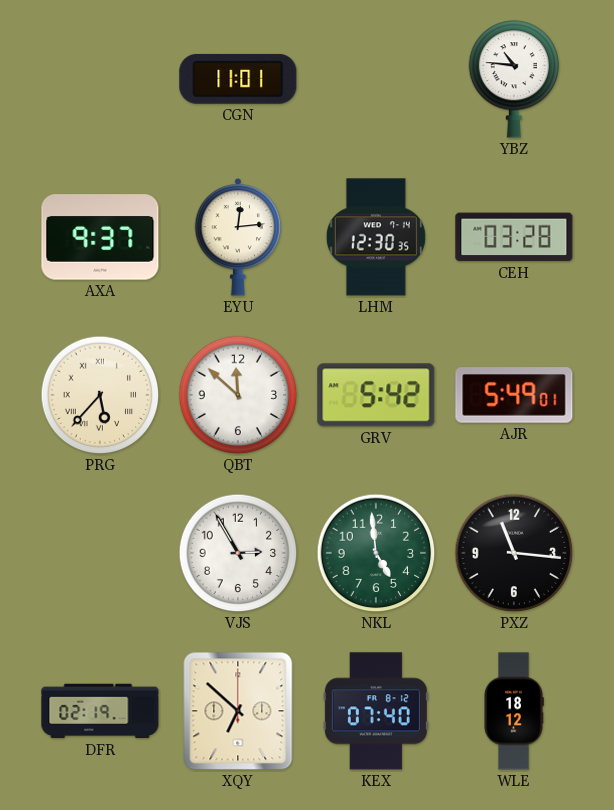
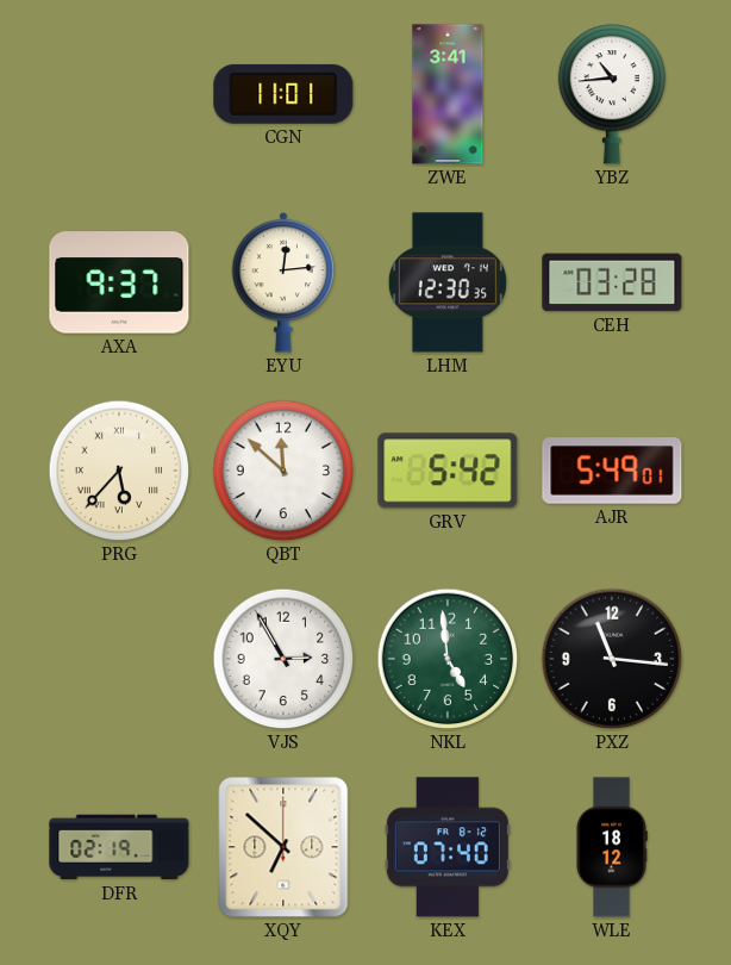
ZWE: none -> 3:41
YBZ: 10:46 -> 10:44
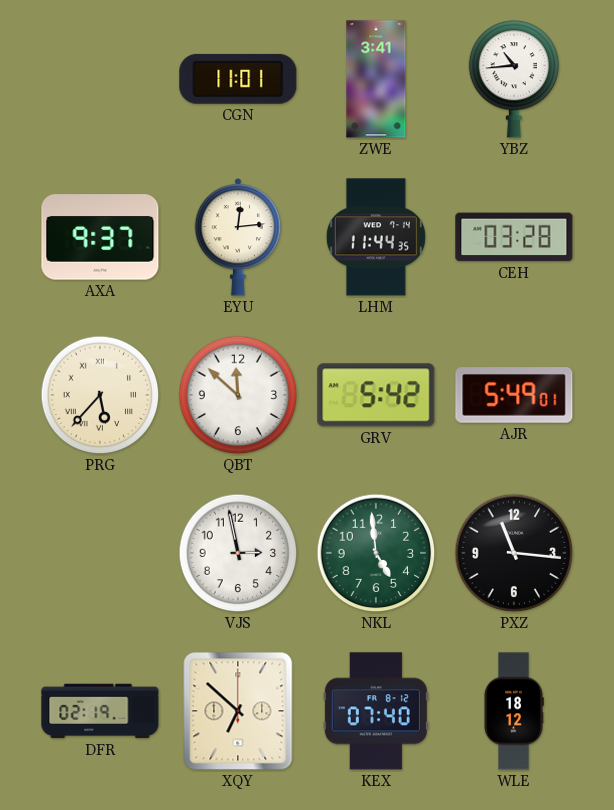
LHM: 12:30 -> 11:44
VJS: 2:55 -> 2:58
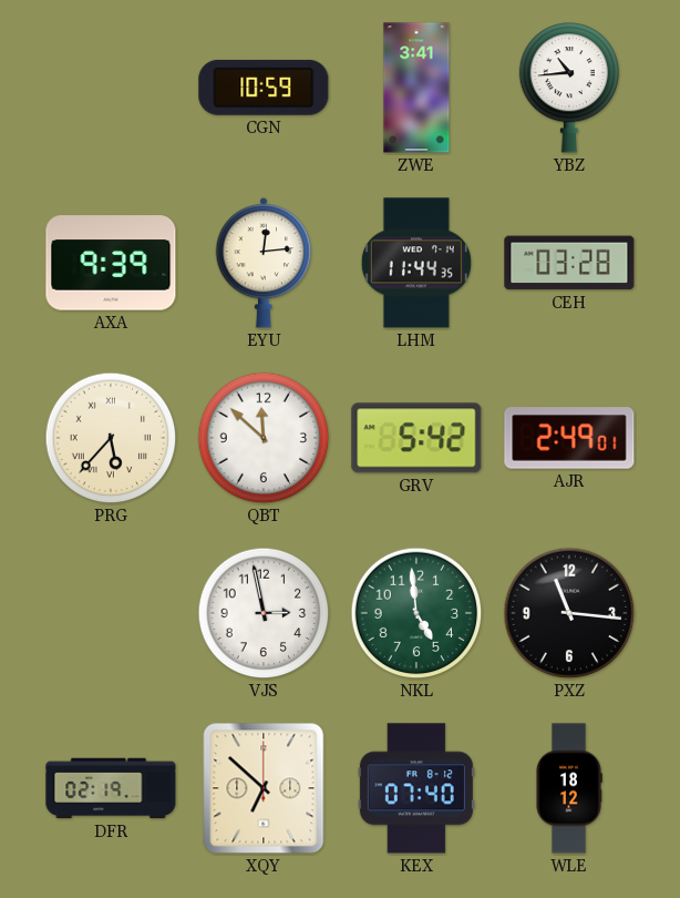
CGN: 11:01 -> 10:59
AXA: 9:37 -> 9:39
AJR: 5:49 -> 2:49
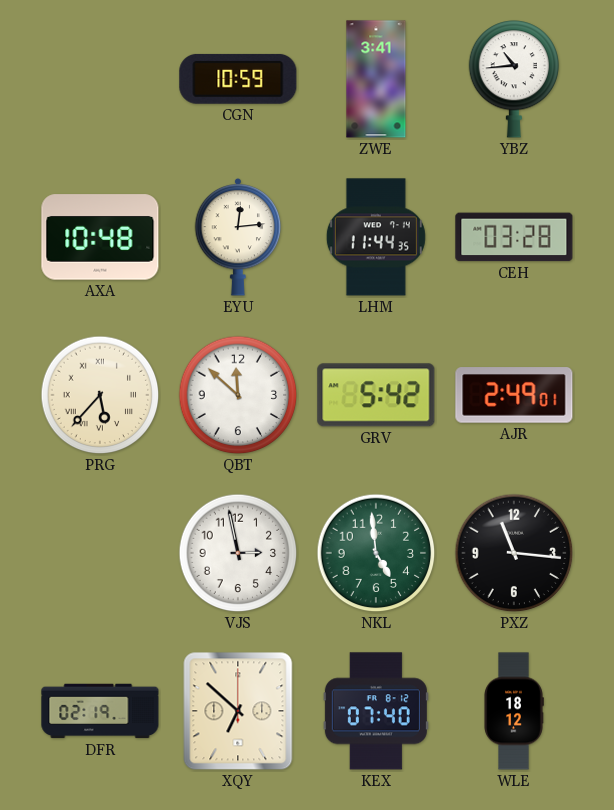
AXA: 9:39 -> 10:48
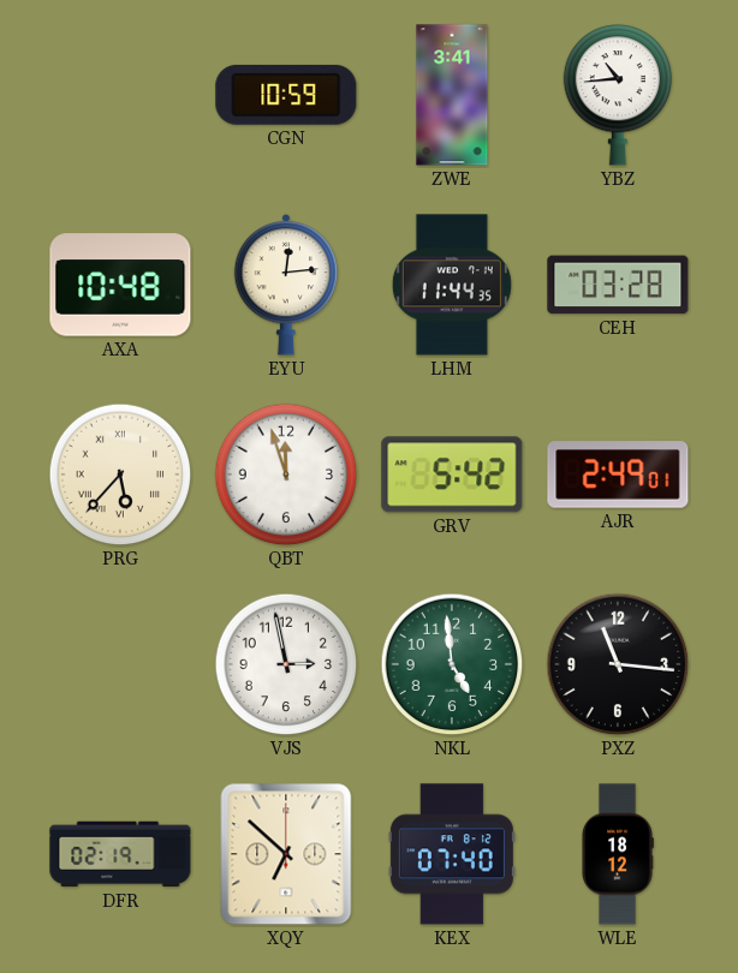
QBT: 11:52 -> 11:57
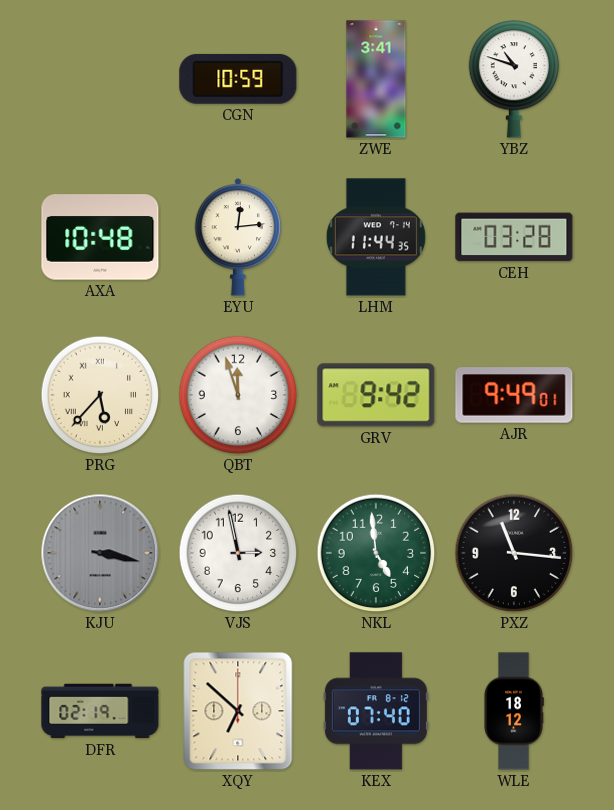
YBZ: 10:44 -> 10:48
GRV: 5:42 -> 9:42
AJR: 2:49 -> 9:49
KJU: none -> 3:17
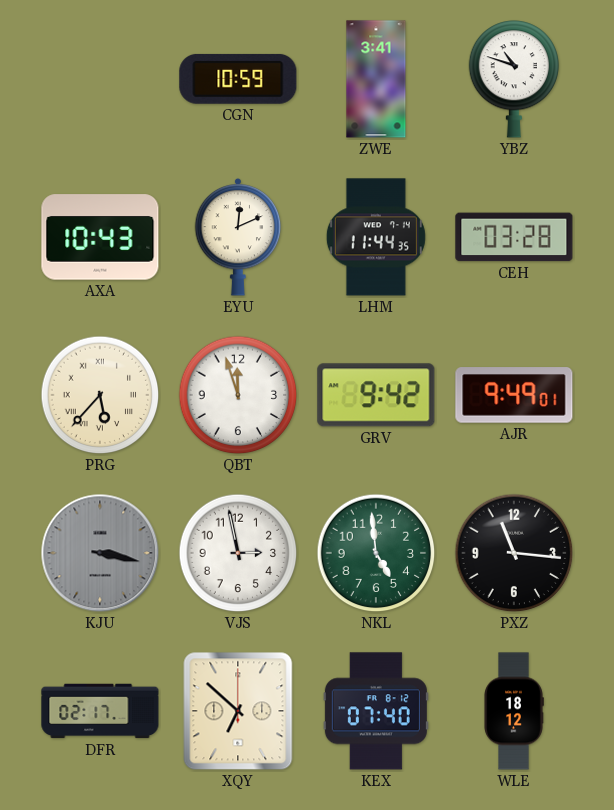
AXA: 10:48 -> 10:43
EYU: 12:14 -> 12:11
DFR: 02:19 -> 02:17
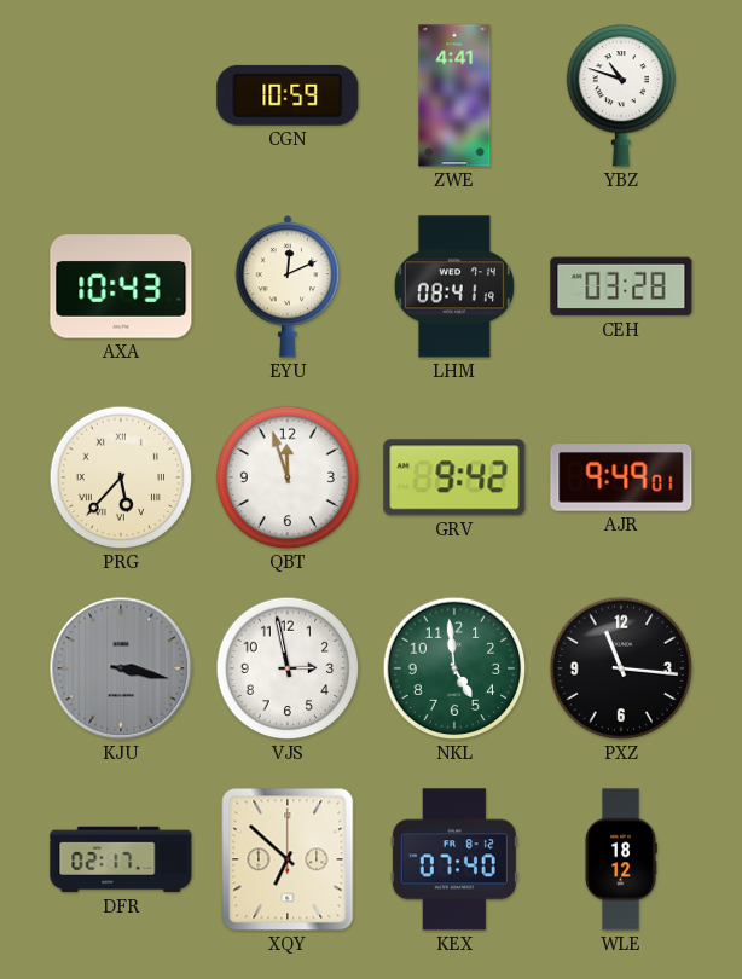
ZWE: 3:41 -> 4:41
LHM: 11:44 -> 08:41
